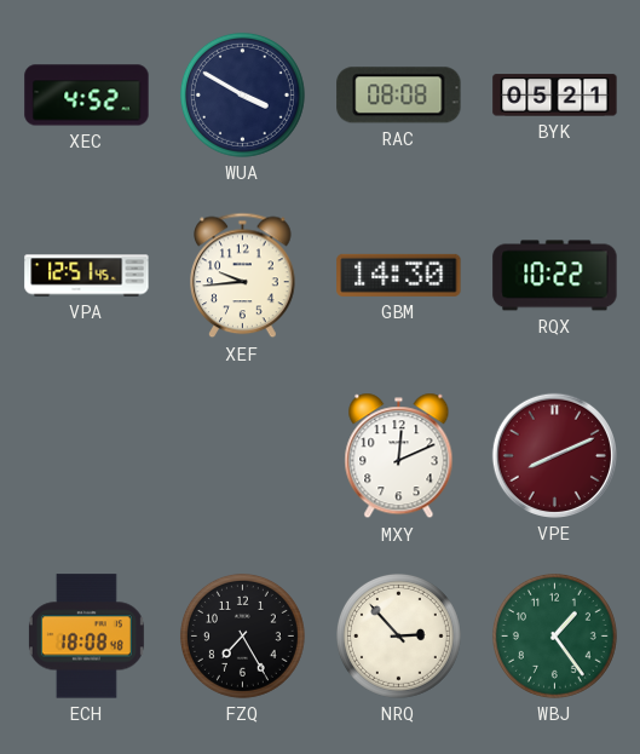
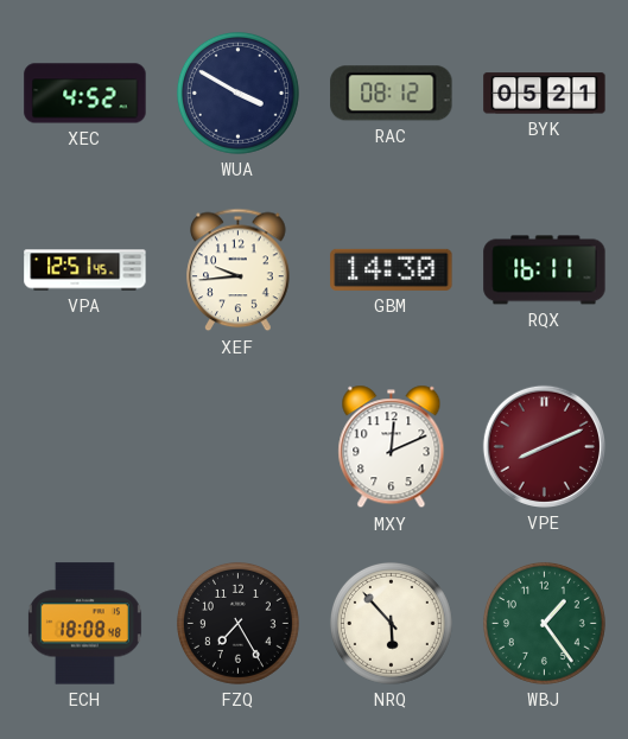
RAC: 08:08 -> 08:12
RQX: 10:22 -> 16:11
NRQ: 2:53 -> 5:53
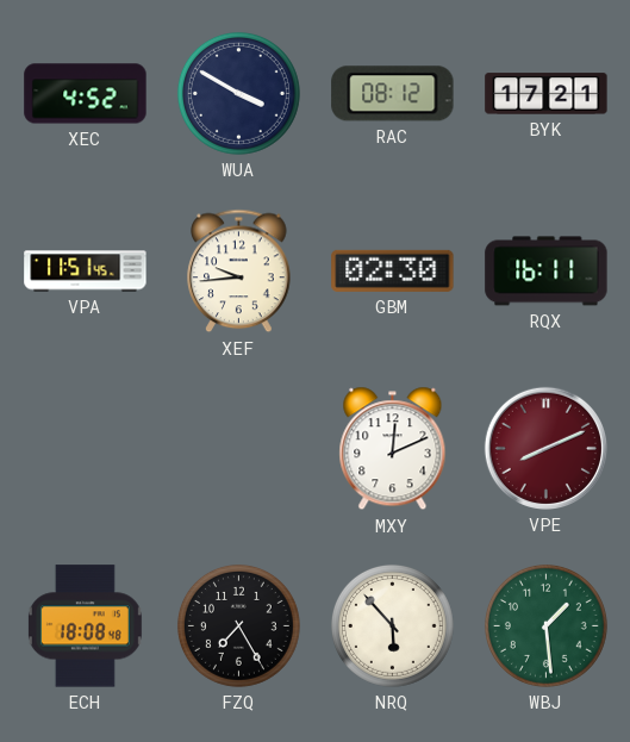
BYK: 05:21 -> 17:21
VPA: 12:51 -> 11:51
GBM: 14:30 -> 02:30
WBJ: 1:24 -> 1:29
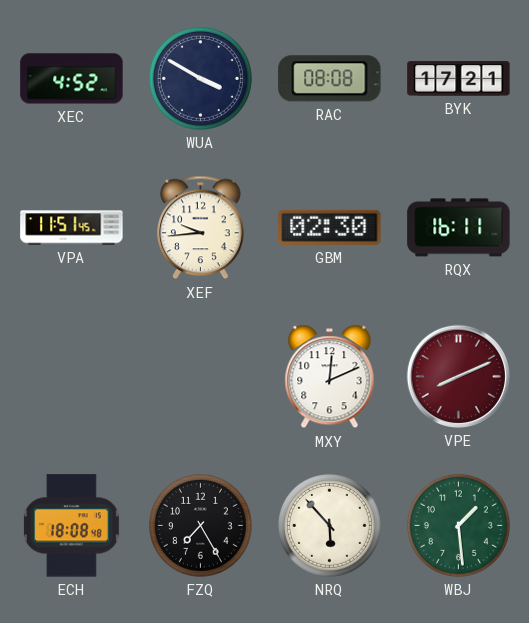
RAC: 08:12 -> 08:08
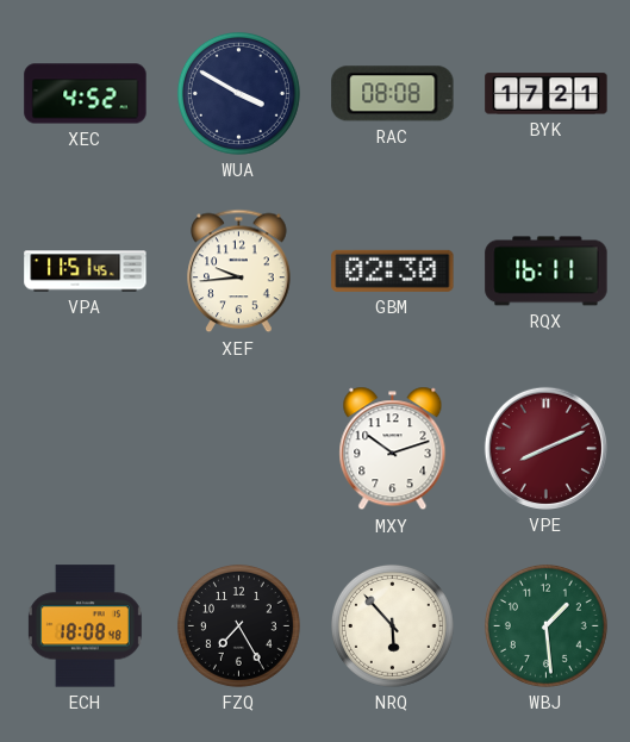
MXY: 12:11 -> 10:12
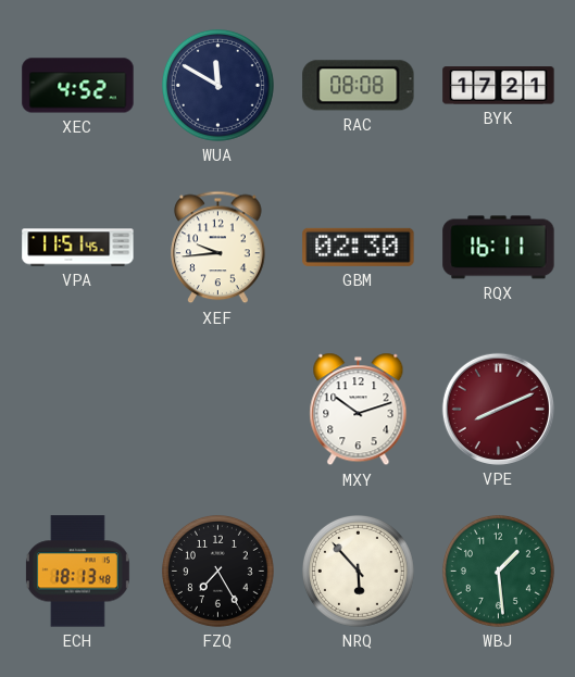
WUA: 3:50 -> 11:50
ECH: 18:08 -> 18:13
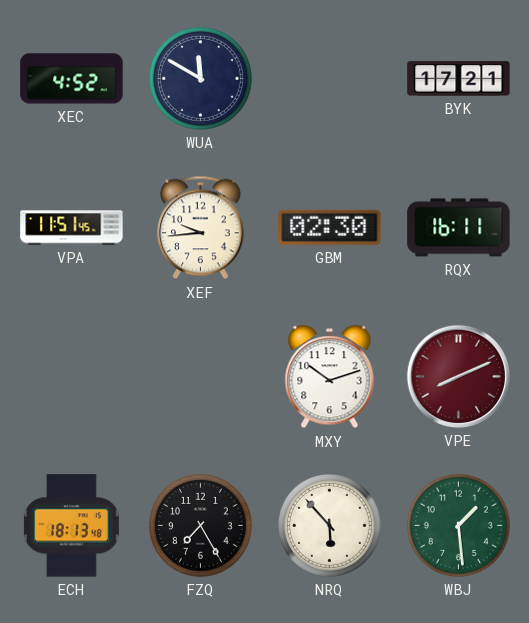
RAC: 08:08 -> none
